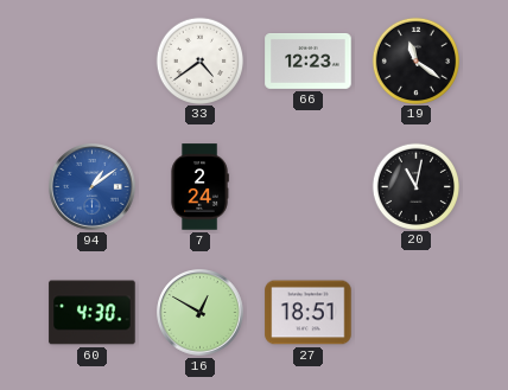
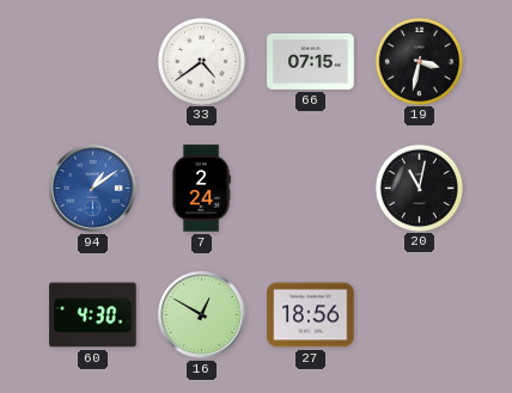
66: 12:23 -> 07:15
19: 11:21 -> 3:32
27: 18:51 -> 18:56
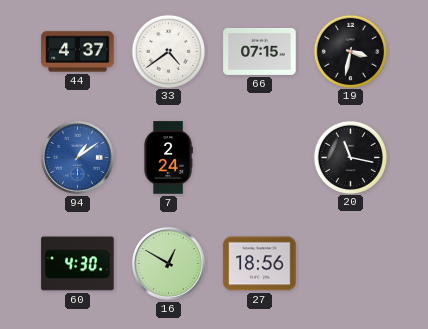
44: none -> 4:37
20: 11:02 -> 11:17
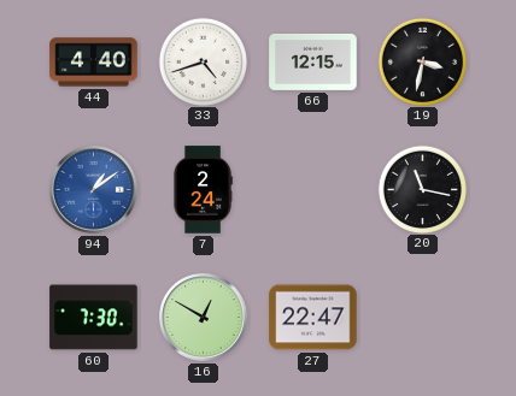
44: 4:37 -> 4:40
33: 4:39 -> 4:42
66: 07:15 -> 12:15
60: 4:30 -> 7:30
27: 18:56 -> 22:47
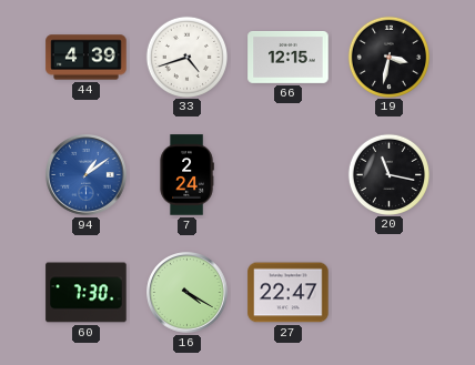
44: 4:40 -> 4:39
16: 12:50 -> 4:20
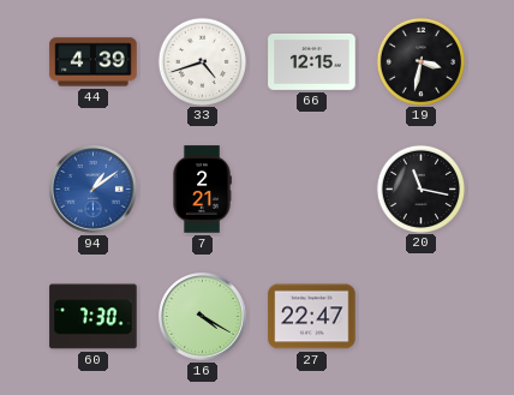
7: 2:24 -> 2:21
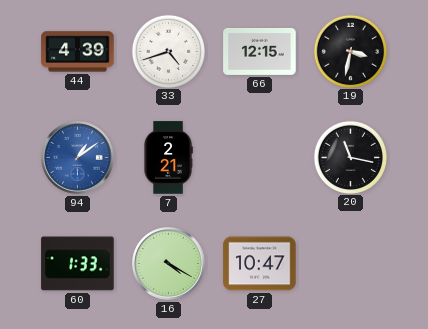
60: 7:30 -> 1:33
27: 22:47 -> 10:47
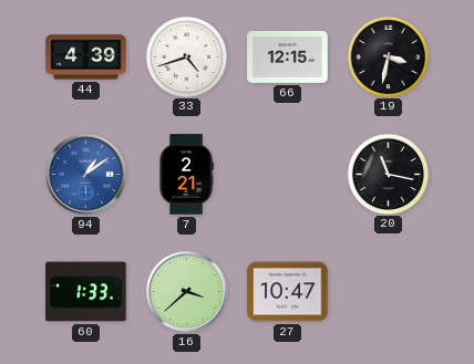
16: 4:20 -> 3:38
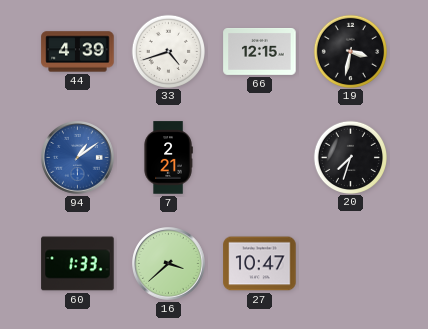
20: 11:17 -> 7:33
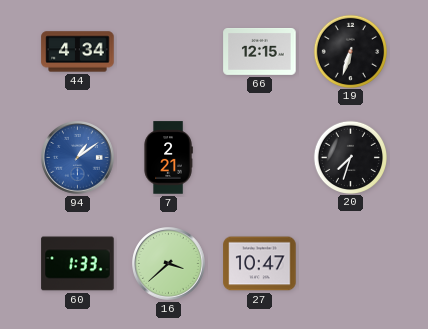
44: 4:39 -> 4:34
33: 4:42 -> none
19: 3:32 -> 6:33
